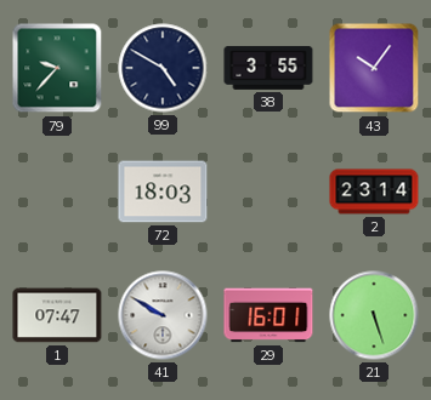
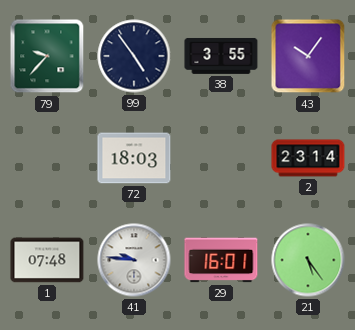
99: 4:50 -> 4:54
1: 07:47 -> 07:48
41: 9:50 -> 9:46
21: 5:27 -> 5:24
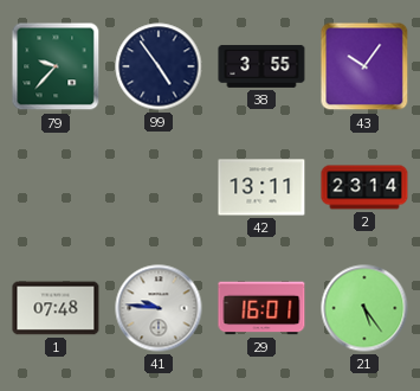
72: 18:03 -> none
42: none -> 13:11
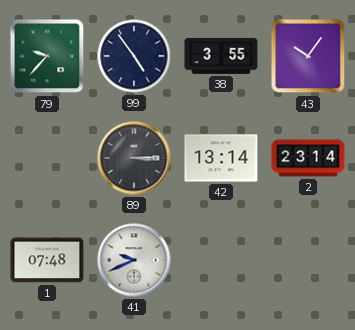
89: none -> 3:15
42: 13:11 -> 13:14
41: 9:46 -> 9:41
29: 16:01 -> none
21: 5:24 -> none
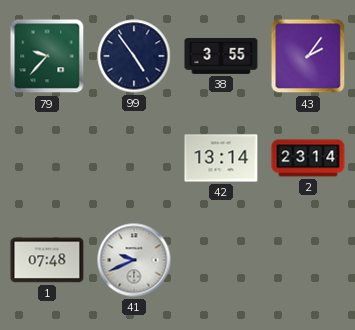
43: 10:06 -> 2:06
89: 3:15 -> none
